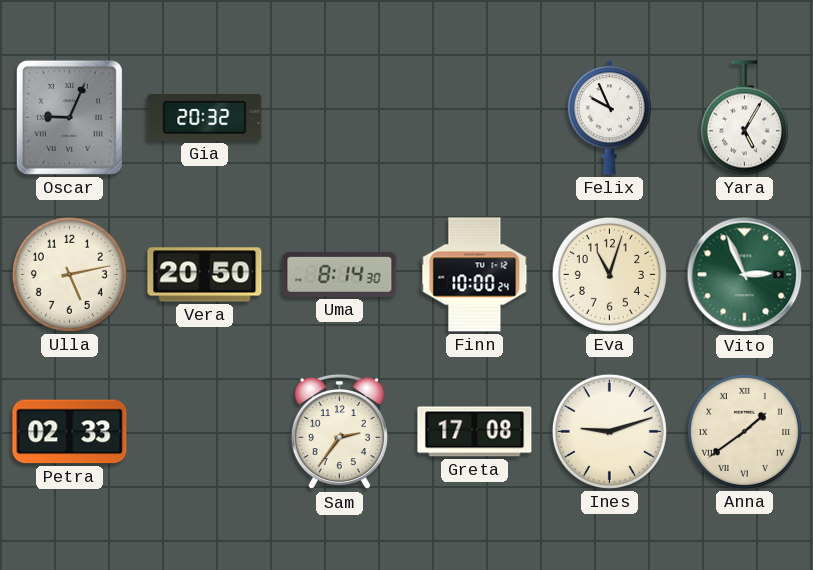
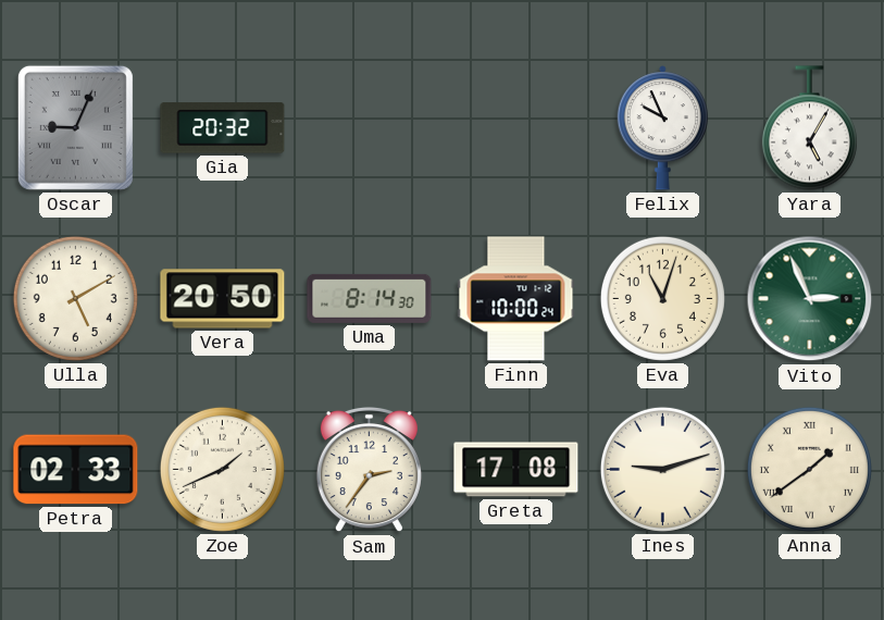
Ulla: 5:13 -> 5:10
Zoe: none -> 1:41
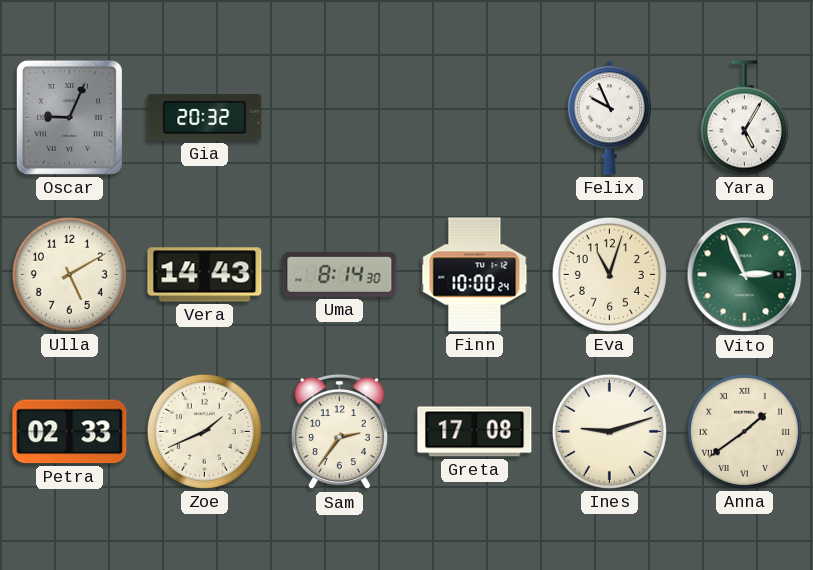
Vera: 20:50 -> 14:43
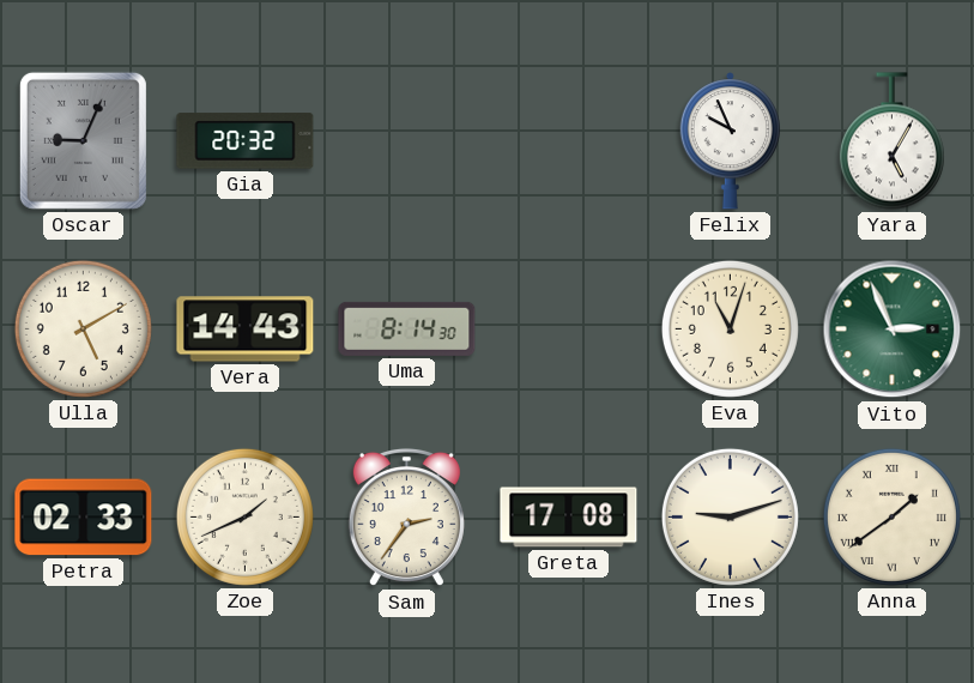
Finn: 10:00 -> none
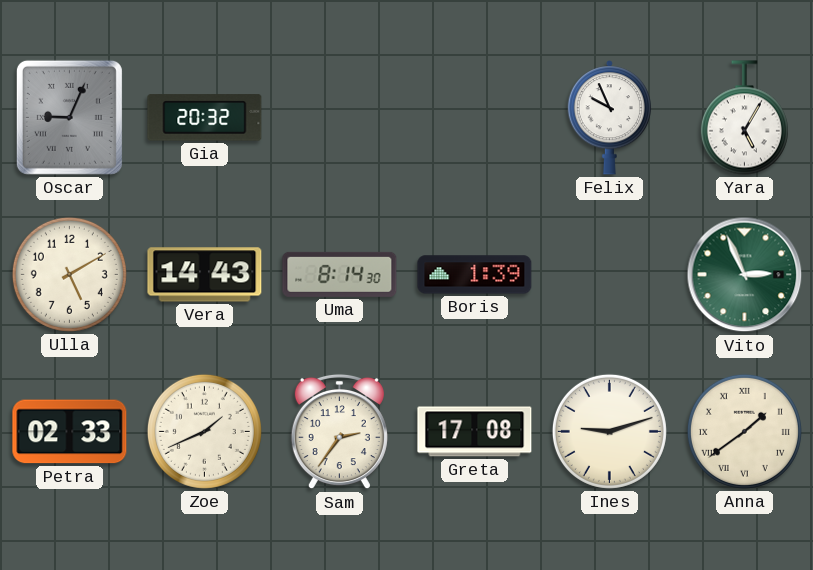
Boris: none -> 1:39
Eva: 11:03 -> none
